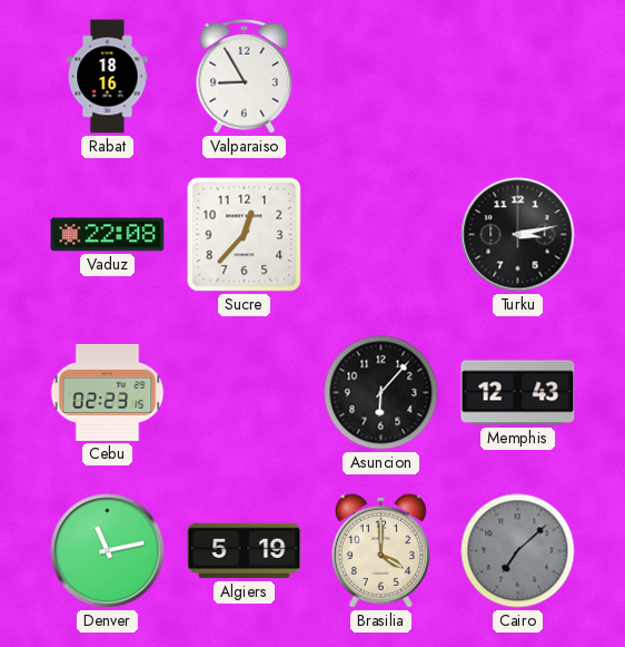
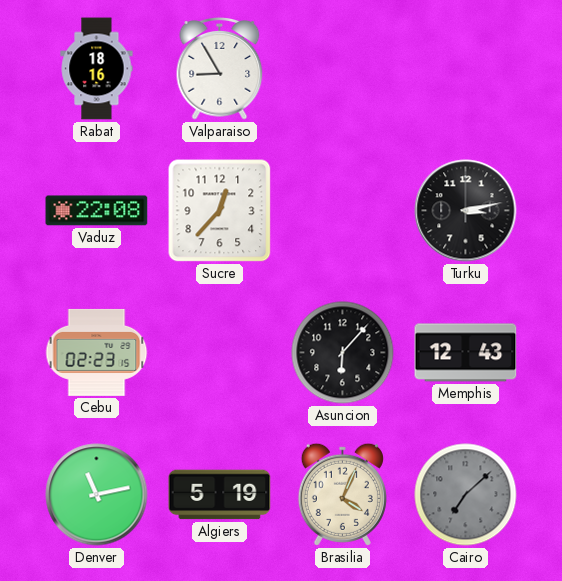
Brasilia: 4:00 -> 4:04
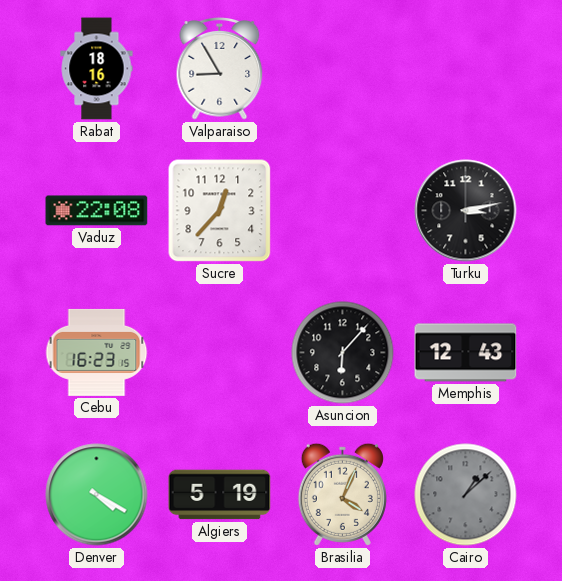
Cebu: 02:23 -> 16:23
Denver: 11:13 -> 4:20
Cairo: 7:08 -> 1:08
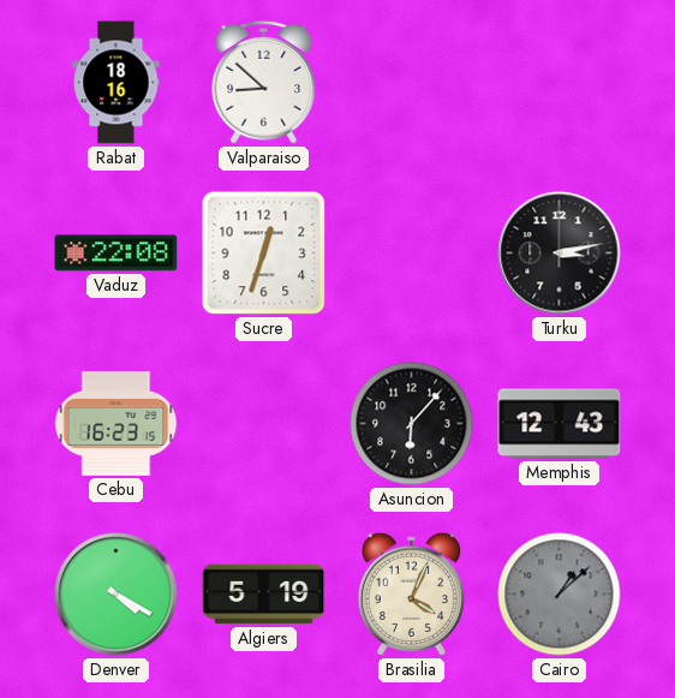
Valparaiso: 8:55 -> 8:52
Sucre: 12:37 -> 12:33
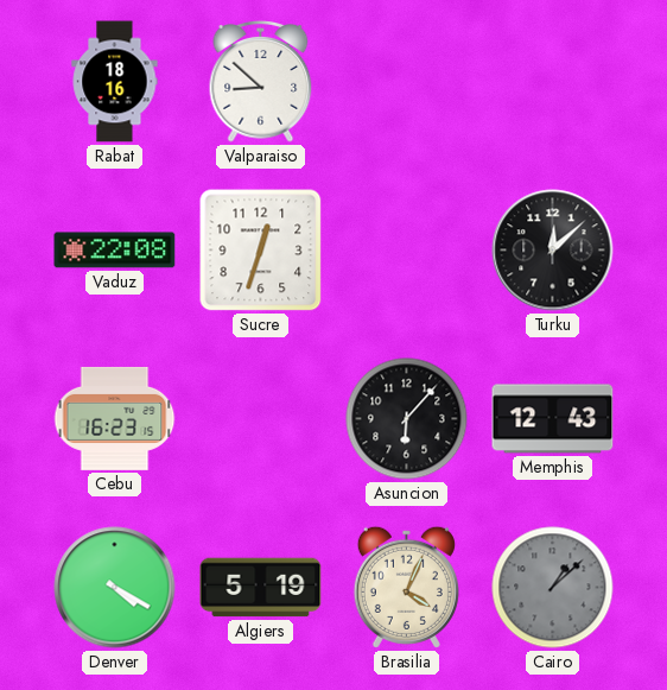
Turku: 3:13 -> 12:08
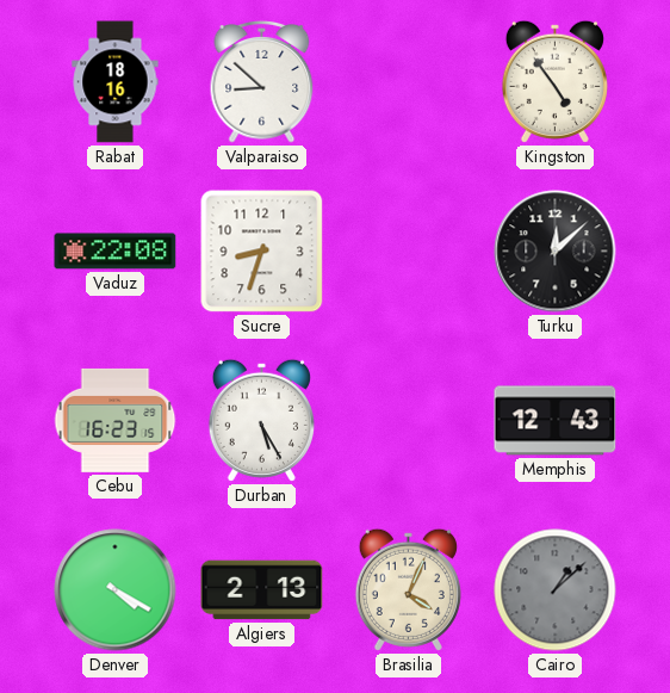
Kingston: none -> 4:54
Sucre: 12:33 -> 8:33
Durban: none -> 5:25
Asuncion: 6:07 -> none
Algiers: 5:19 -> 2:13
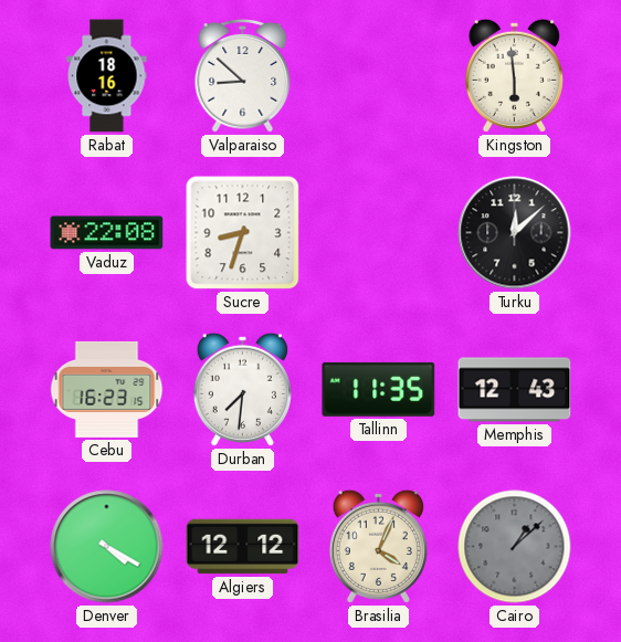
Kingston: 4:54 -> 5:59
Durban: 5:25 -> 7:31
Tallinn: none -> 11:35
Algiers: 2:13 -> 12:12
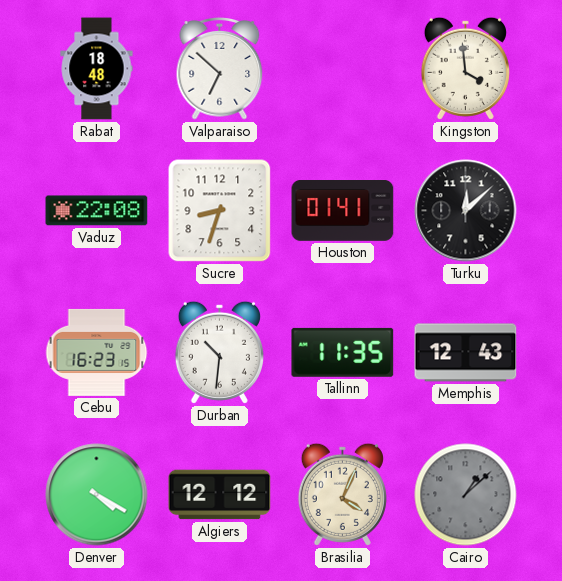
Rabat: 18:16 -> 18:48
Valparaiso: 8:52 -> 6:52
Kingston: 5:59 -> 3:59
Houston: none -> 01:41
Durban: 7:31 -> 10:31
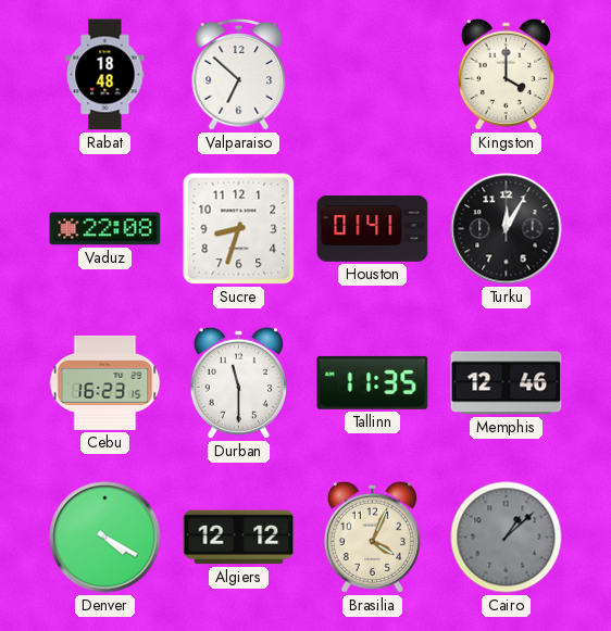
Kingston: 3:59 -> 4:00
Turku: 12:08 -> 12:05
Durban: 10:31 -> 11:30
Memphis: 12:43 -> 12:46
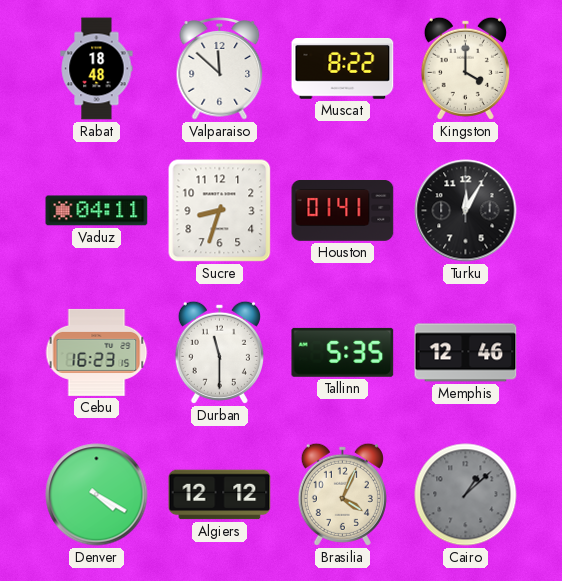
Valparaiso: 6:52 -> 11:52
Muscat: none -> 8:22
Vaduz: 22:08 -> 04:11
Tallinn: 11:35 -> 5:35
